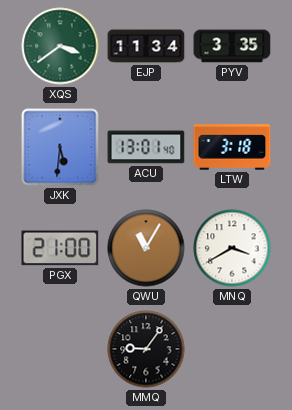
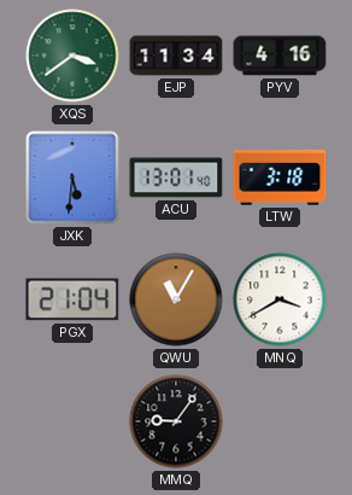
PYV: 3:35 -> 4:16
PGX: 21:00 -> 21:04
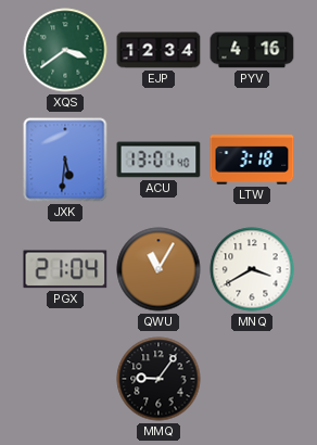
EJP: 11:34 -> 12:34
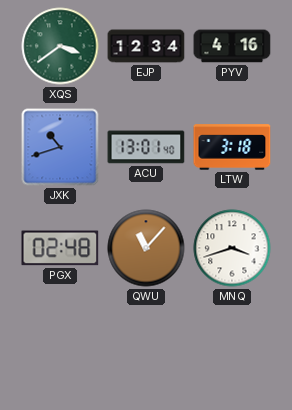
JXK: 5:31 -> 10:42
PGX: 21:04 -> 02:48
QWU: 11:05 -> 11:07
MNQ: 3:40 -> 3:42
MMQ: 9:06 -> none
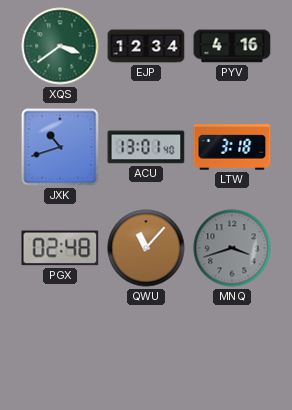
MNQ dial: white -> grey
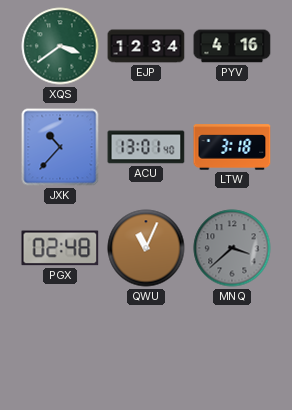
JXK: 10:42 -> 10:37
QWU: 11:07 -> 11:04
MNQ: 3:42 -> 3:38
